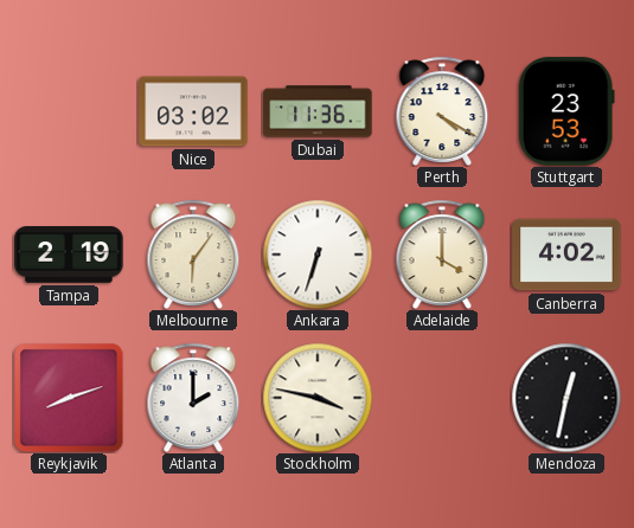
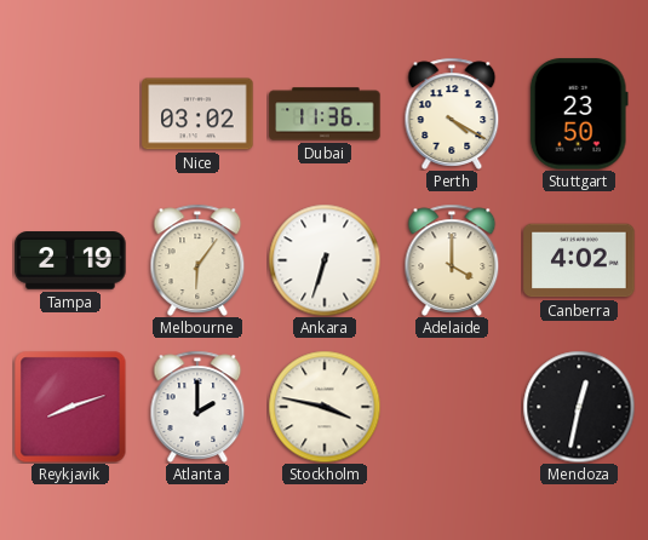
Stuttgart: 23:53 -> 23:50
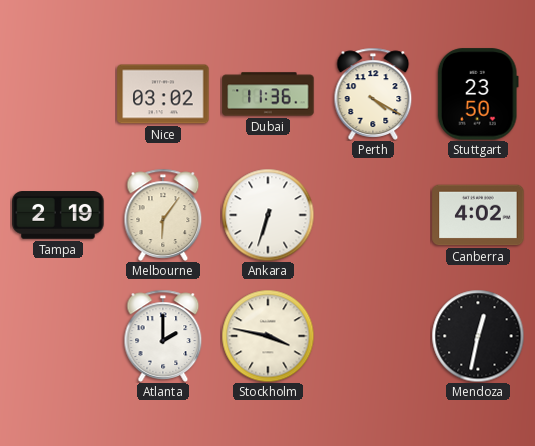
Adelaide: 4:00 -> none
Reykjavik: 8:12 -> none
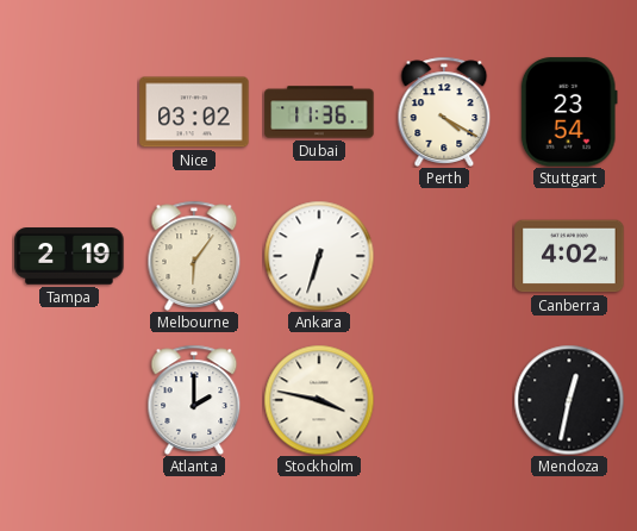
Stuttgart: 23:50 -> 23:54
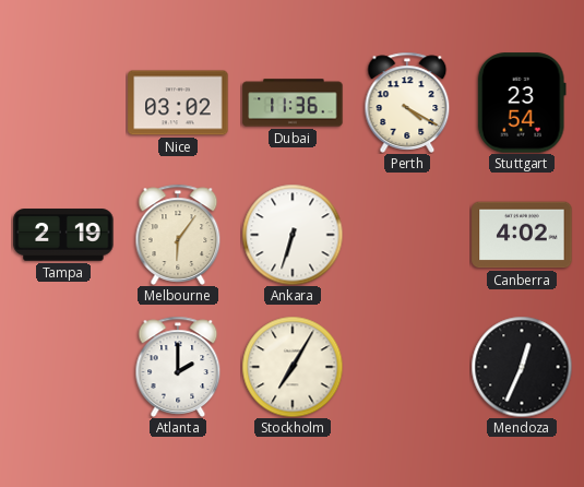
Stockholm: 3:47 -> 7:05
Mendoza: 12:32 -> 12:34
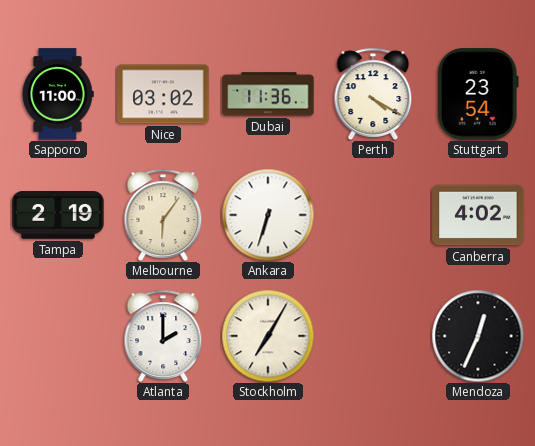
Sapporo: none -> 11:00
